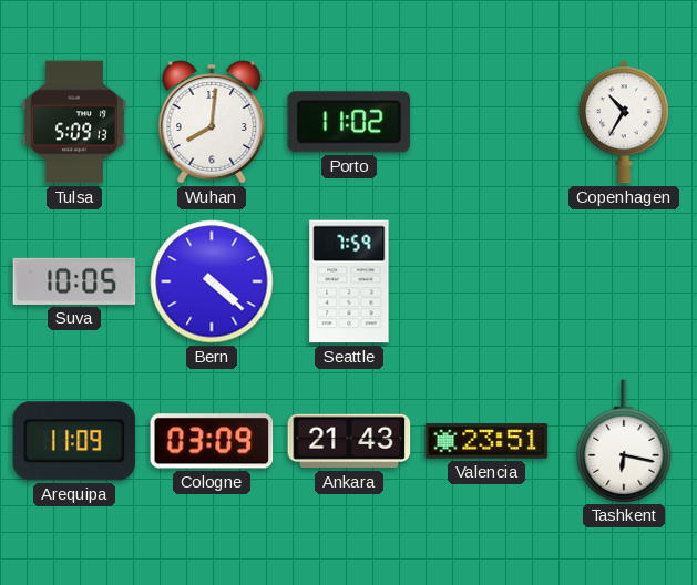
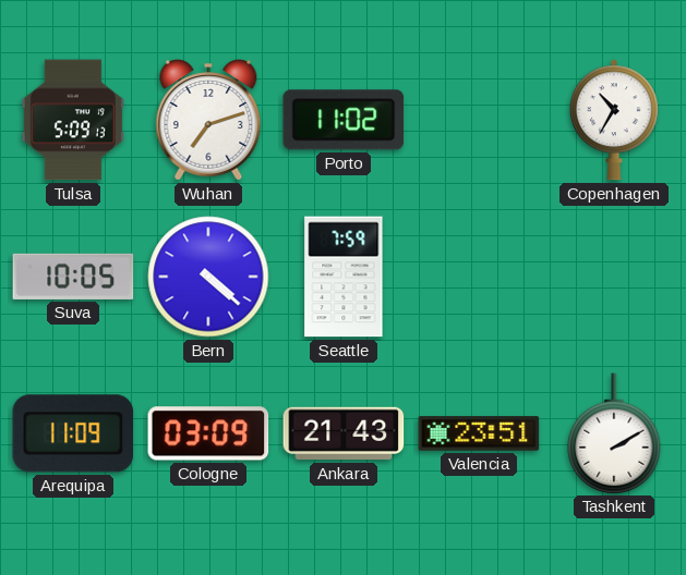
Wuhan: 8:01 -> 7:12
Tashkent: 6:17 -> 2:10
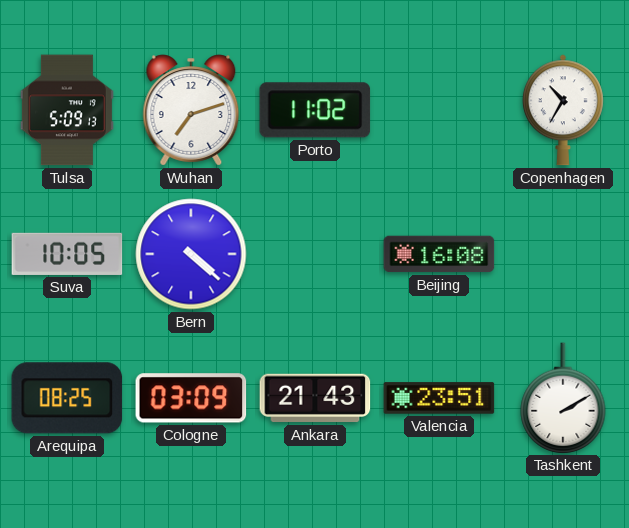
Seattle: 7:59 -> none
Beijing: none -> 16:08
Arequipa: 11:09 -> 08:25
